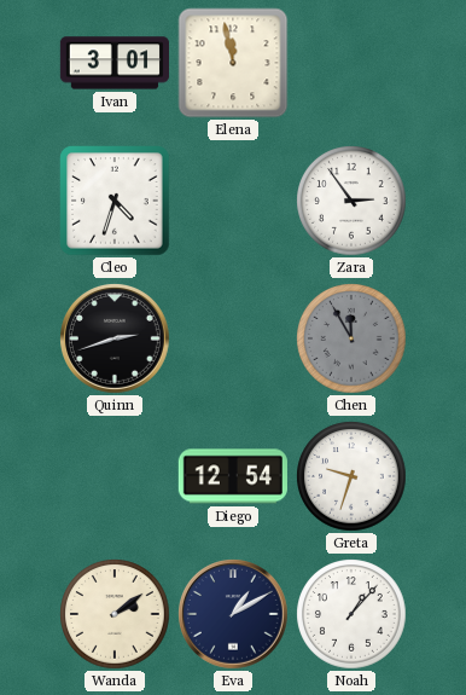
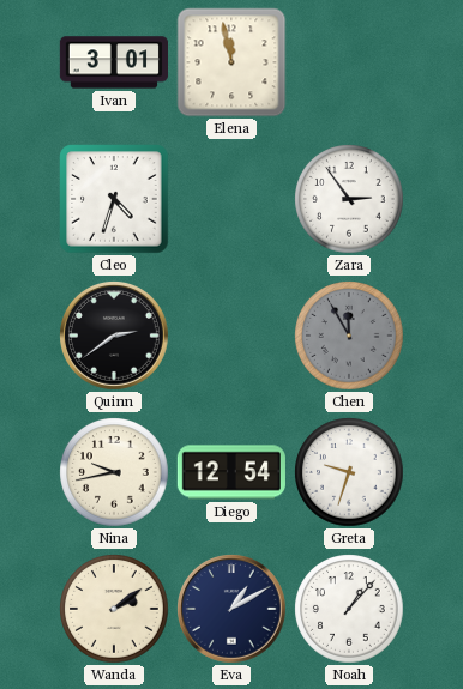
Quinn: 2:42 -> 2:39
Nina: none -> 9:43
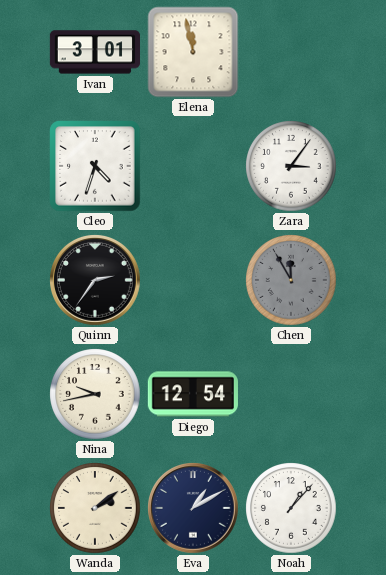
Zara: 2:54 -> 3:06
Quinn: 2:39 -> 2:36
Greta: 9:33 -> none
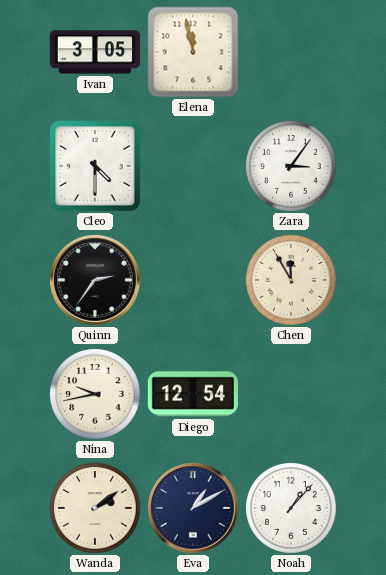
Ivan: 3:01 -> 3:05
Cleo: 4:33 -> 4:30
Chen dial: grey -> cream
